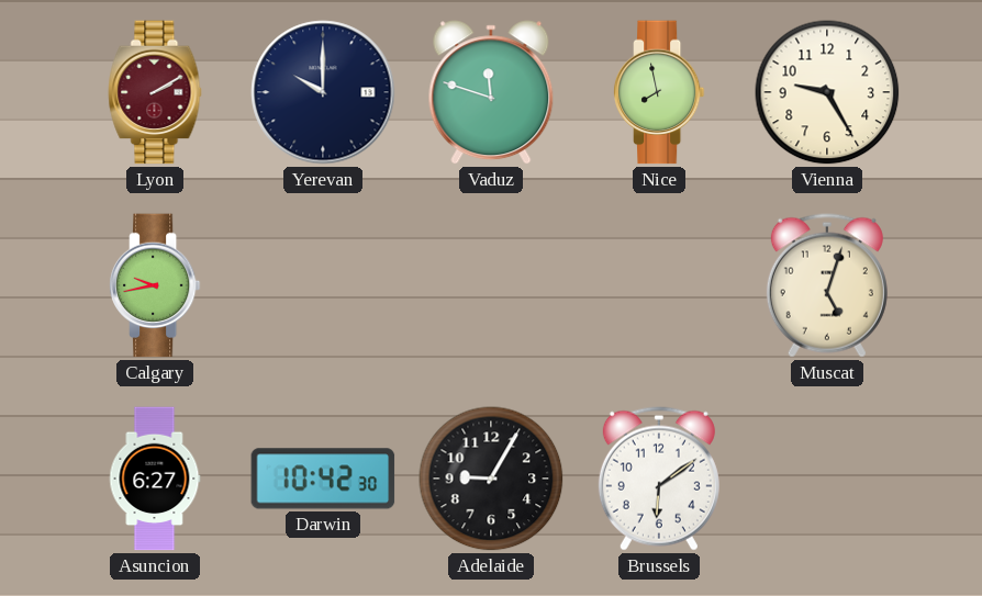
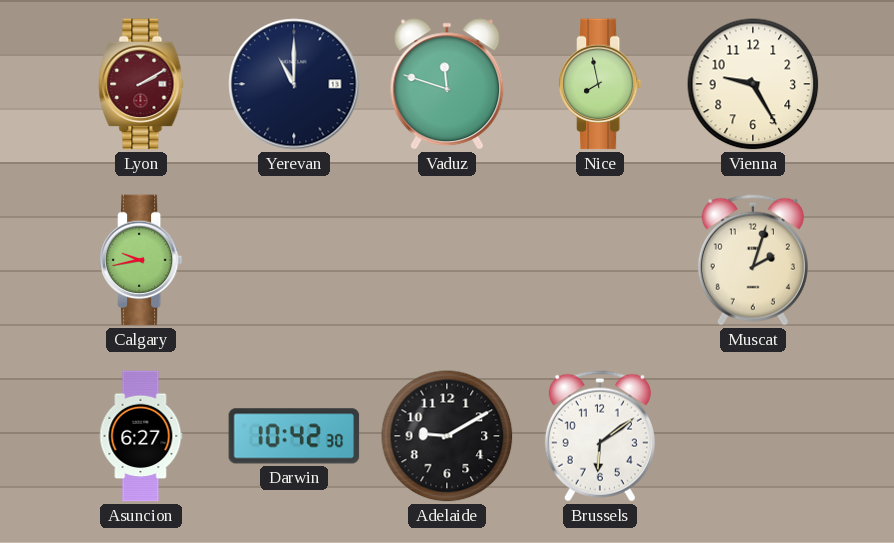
Yerevan: 10:00 -> 11:00
Muscat: 5:03 -> 2:03
Adelaide: 9:05 -> 9:10
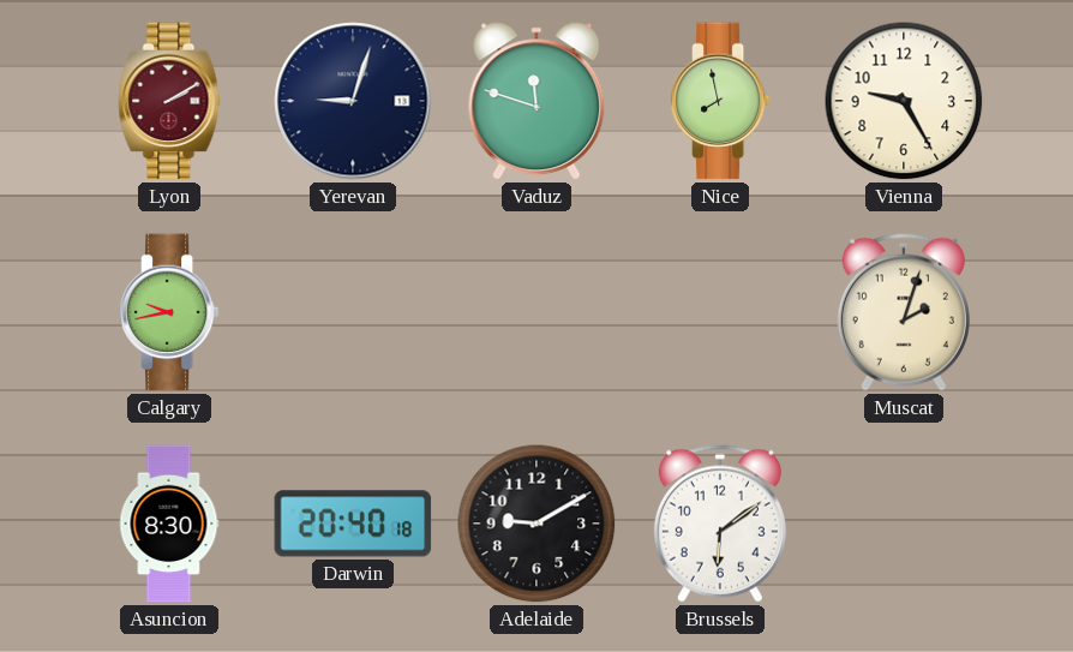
Yerevan: 11:00 -> 9:03
Asuncion: 6:27 -> 8:30
Darwin: 10:42 -> 20:40
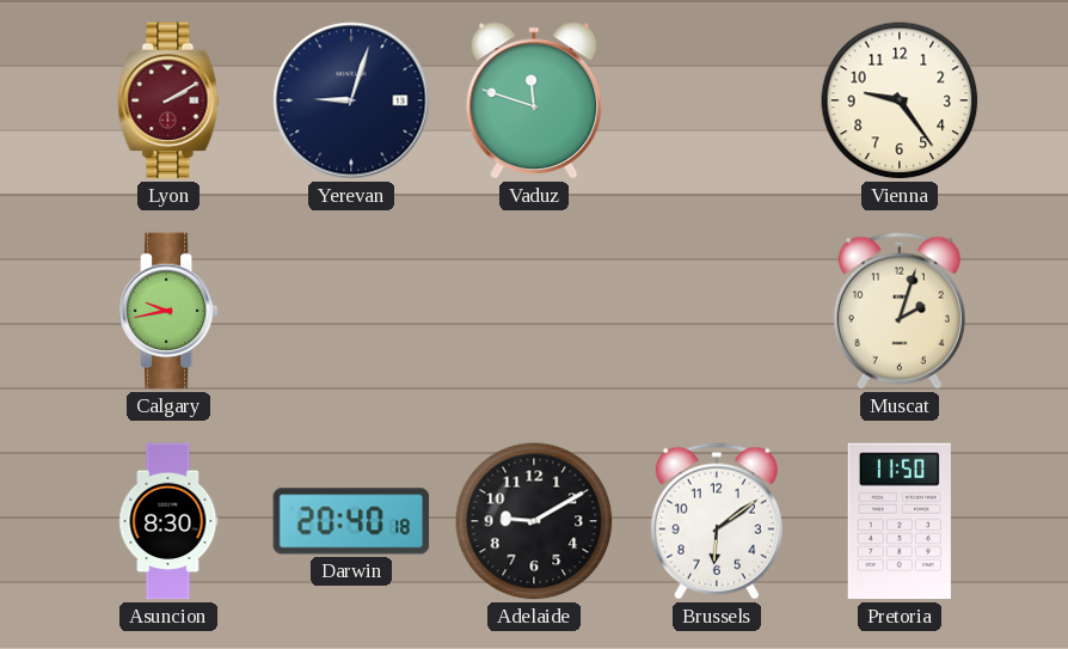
Nice: 7:58 -> none
Vienna: 9:25 -> 9:24
Pretoria: none -> 11:50
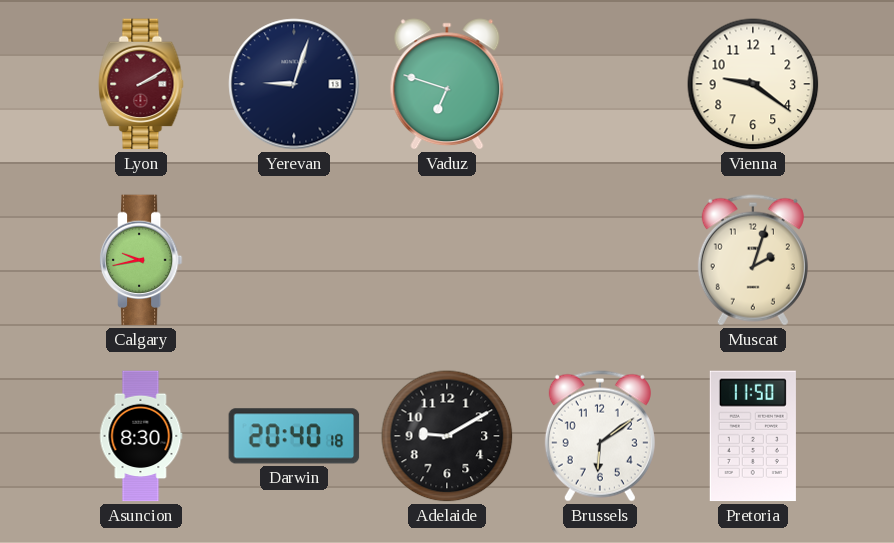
Vaduz: 11:48 -> 6:48
Vienna: 9:24 -> 9:21
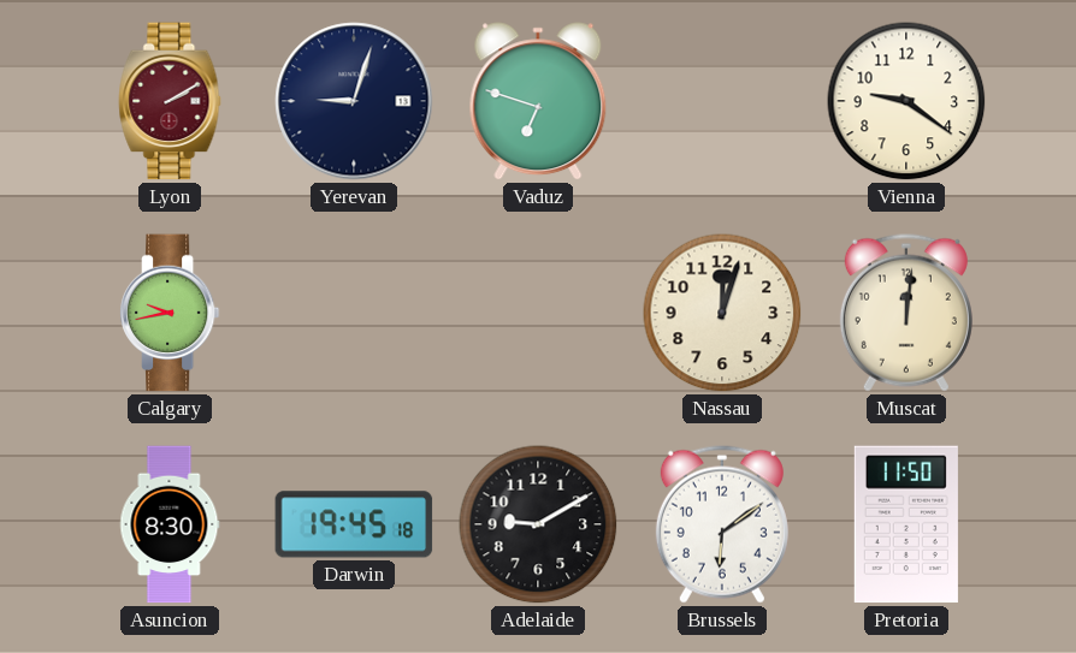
Nassau: none -> 12:03
Muscat: 2:03 -> 12:01
Darwin: 20:40 -> 19:45
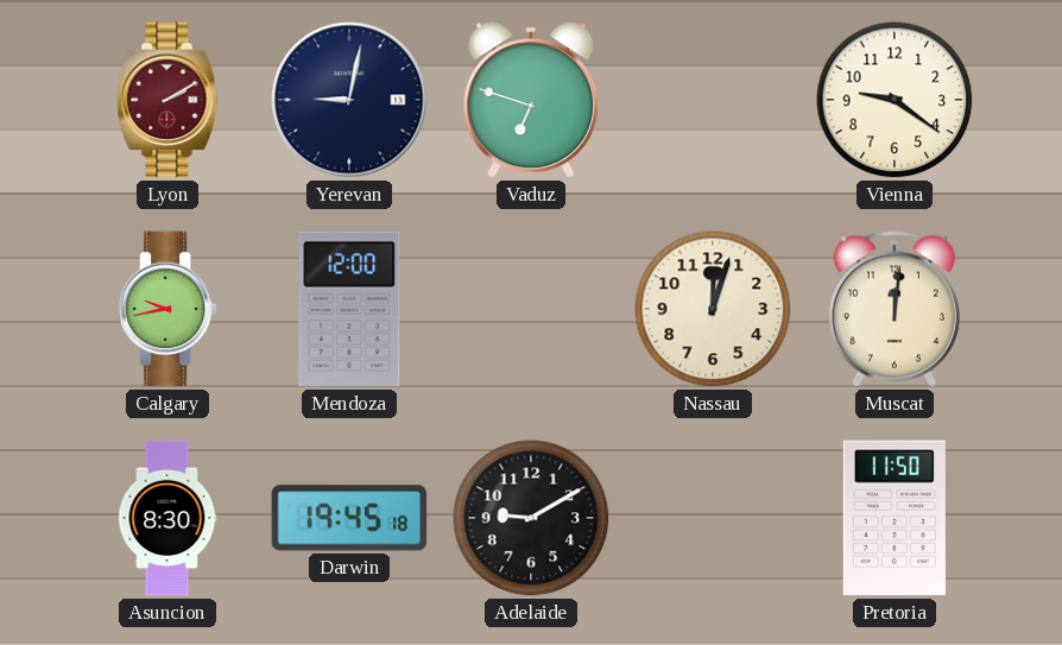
Yerevan: 9:03 -> 9:02
Mendoza: none -> 12:00
Brussels: 6:09 -> none
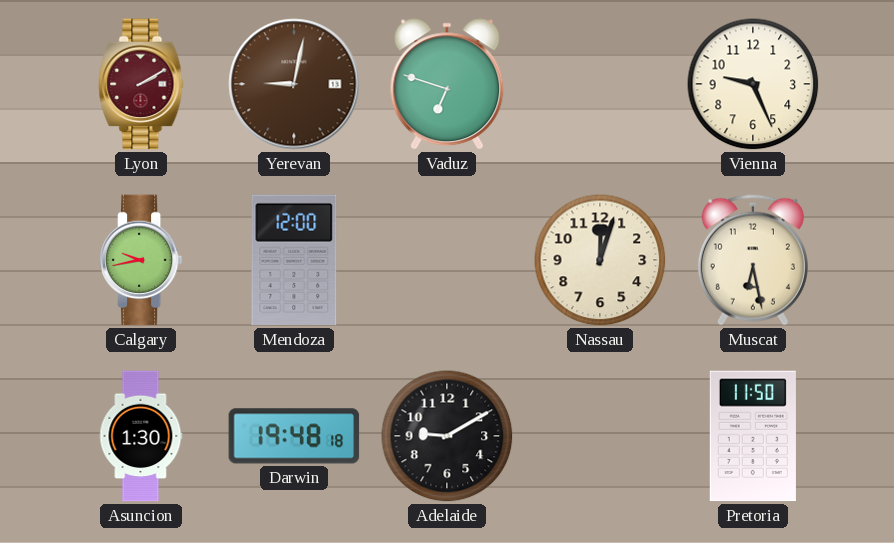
Yerevan dial: navy -> brown
Vienna: 9:21 -> 9:26
Muscat: 12:01 -> 6:28
Asuncion: 8:30 -> 1:30
Darwin: 19:45 -> 19:48
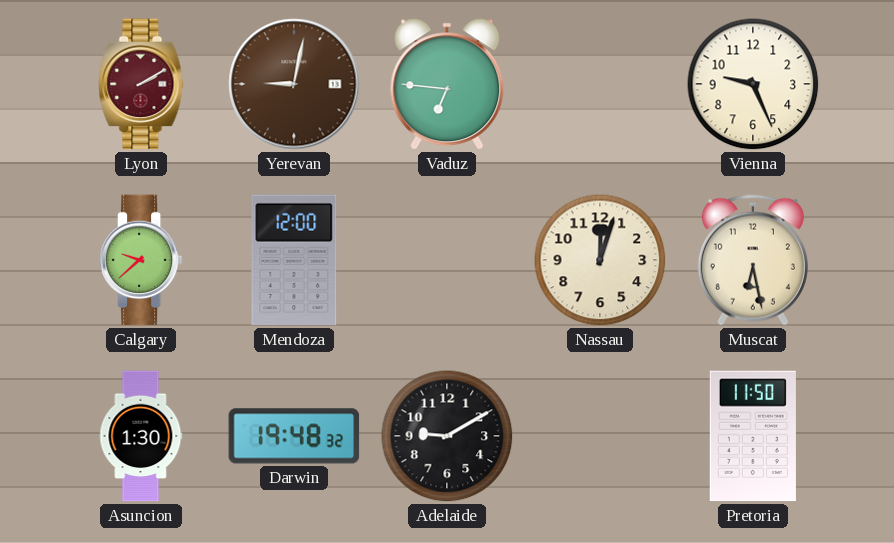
Vaduz: 6:48 -> 6:46
Calgary: 9:43 -> 9:38
Darwin: 19:48:18 -> 19:48:32
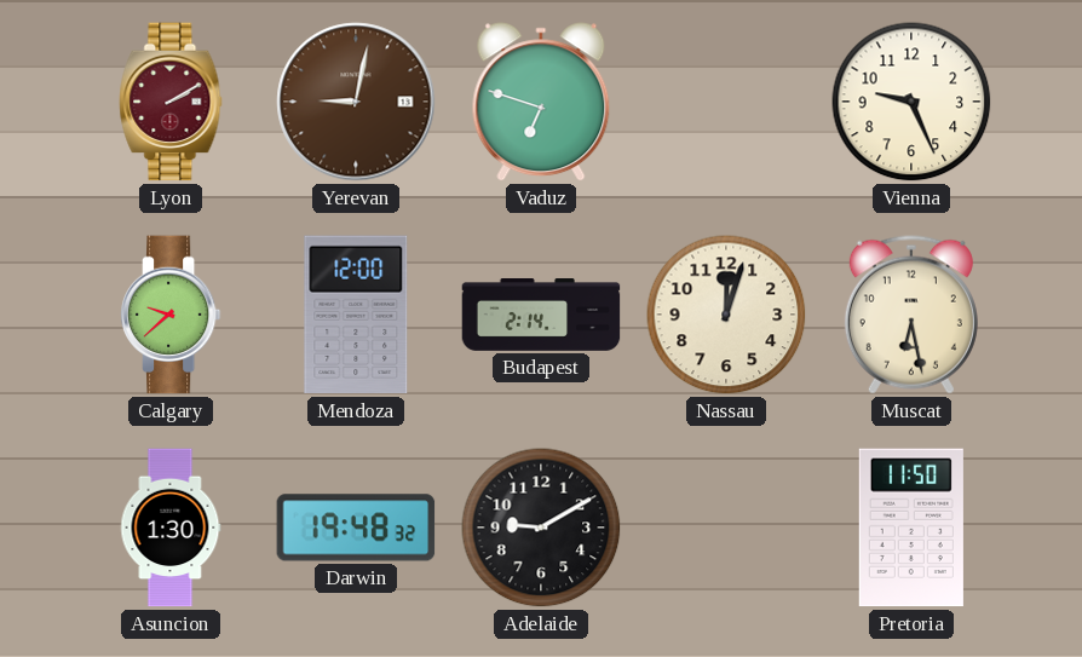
Vaduz: 6:46 -> 6:48
Budapest: none -> 2:14
